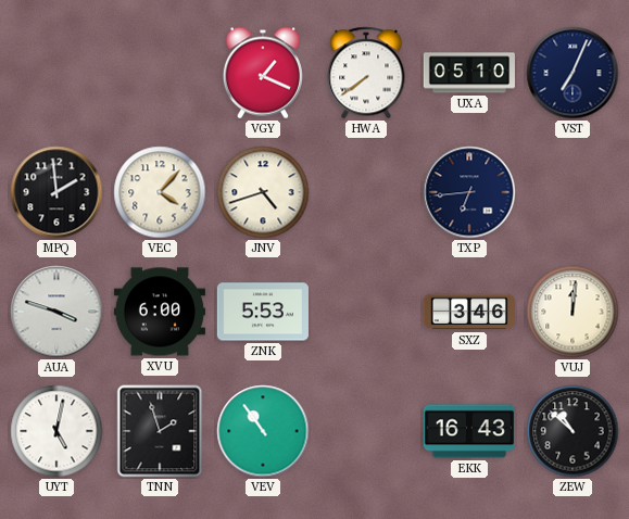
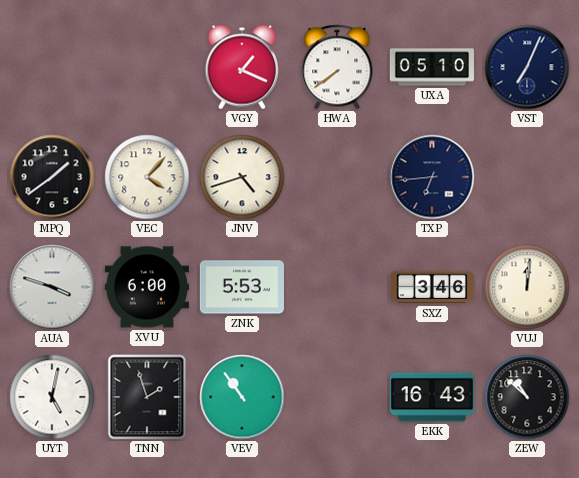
MPQ: 1:59 -> 1:39
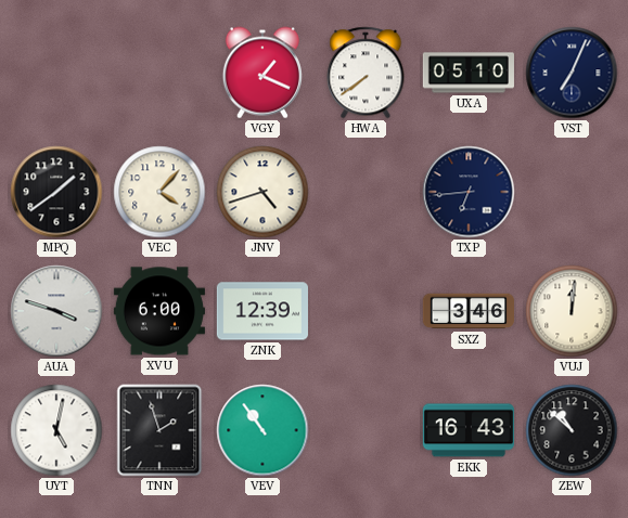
ZNK: 5:53 -> 12:39
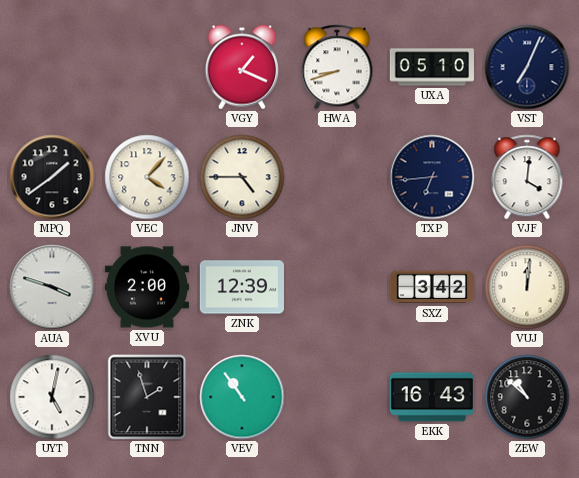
HWA: 7:39 -> 8:42
JNV: 4:42 -> 4:45
VJF: none -> 4:01
XVU: 6:00 -> 2:00
SXZ: 3:46 -> 3:42
